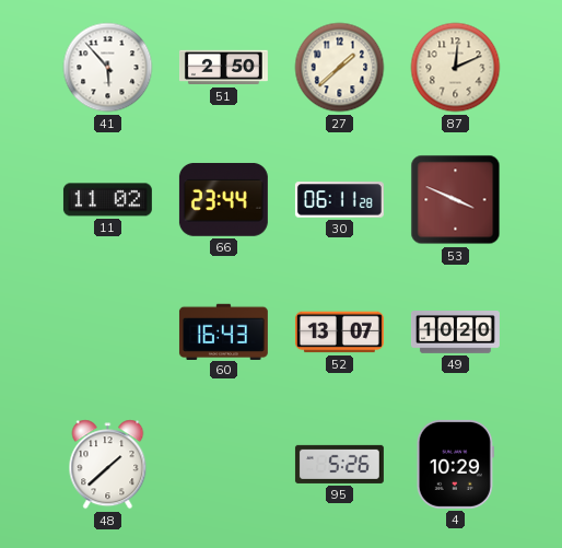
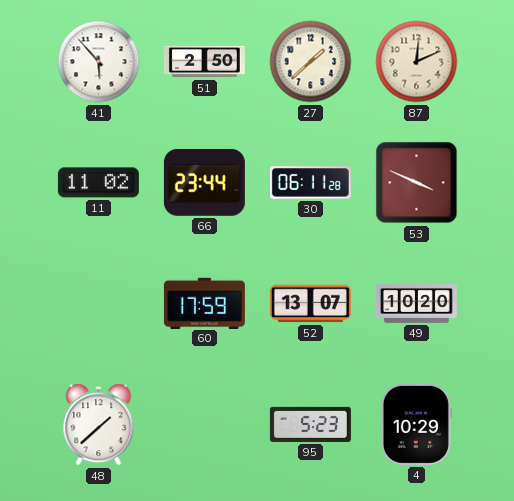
60: 16:43 -> 17:59
95: 5:26 -> 5:23
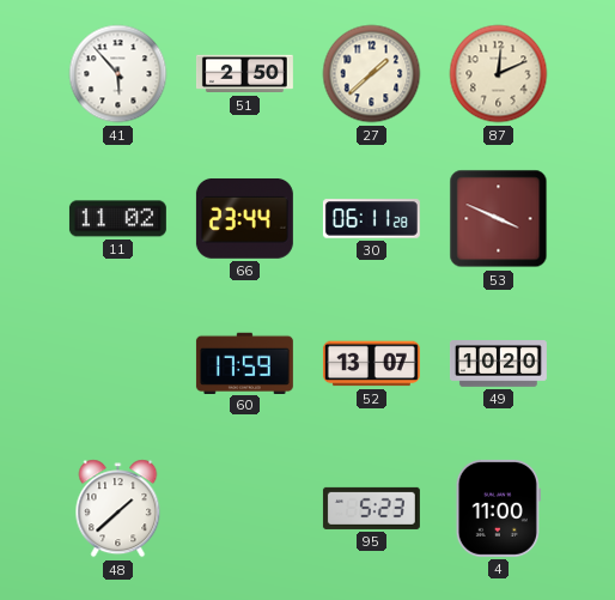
4: 10:29 -> 11:00
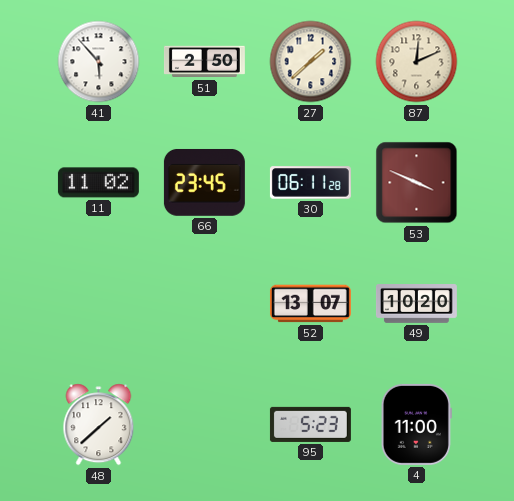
66: 23:44 -> 23:45
60: 17:59 -> none
